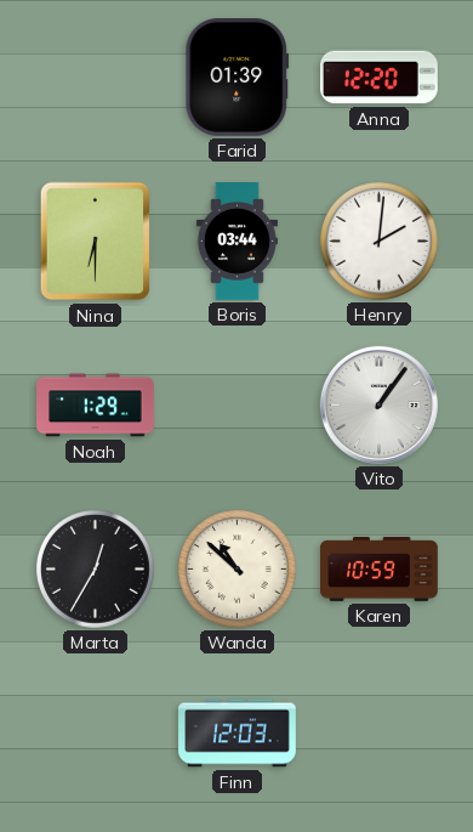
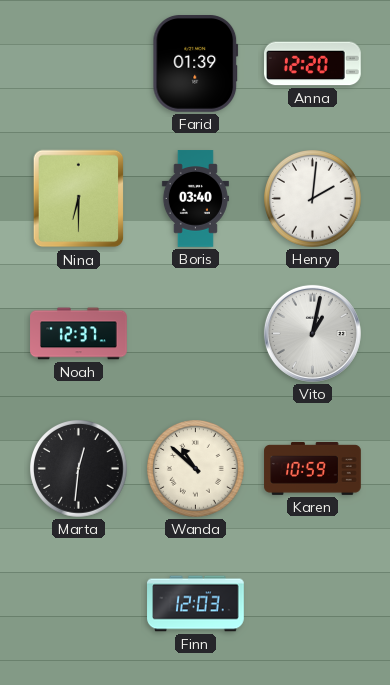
Boris: 03:44 -> 03:40
Noah: 1:29 -> 12:37
Vito: 1:06 -> 1:02
Marta: 12:35 -> 12:31
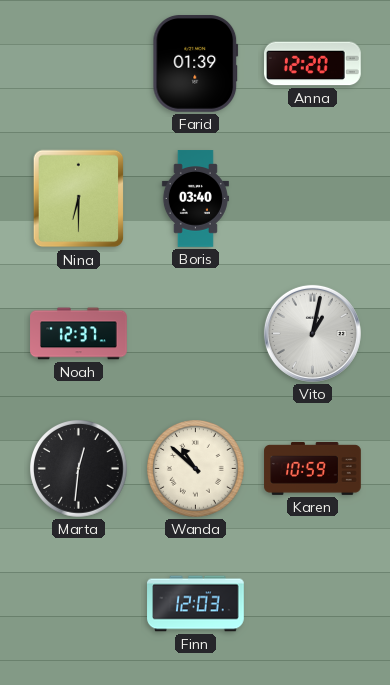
Henry: 2:01 -> none
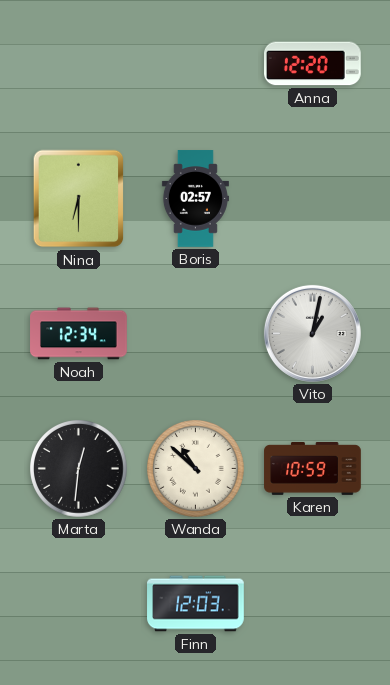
Farid: 01:39 -> none
Boris: 03:40 -> 02:57
Noah: 12:37 -> 12:34
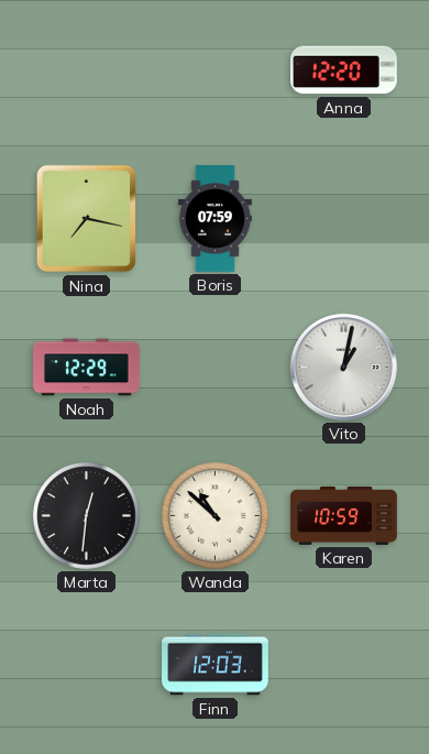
Nina: 6:30 -> 7:17
Boris: 02:57 -> 07:59
Noah: 12:34 -> 12:29
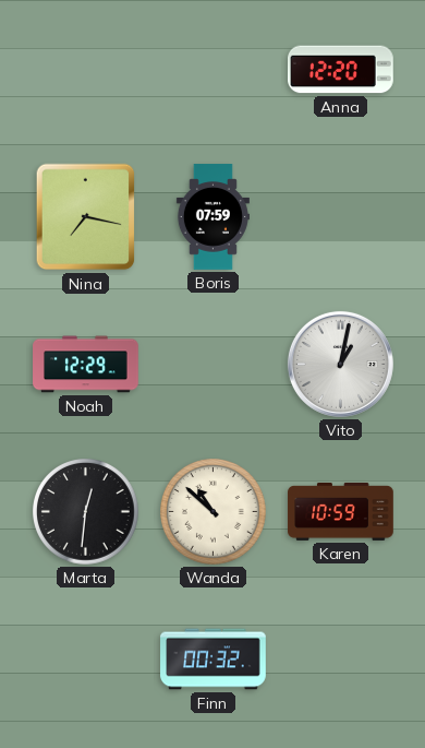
Finn: 12:03 -> 00:32
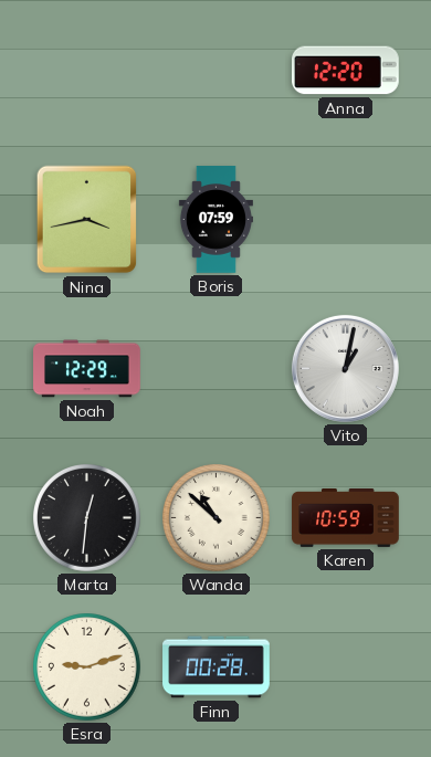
Nina: 7:17 -> 3:43
Esra: none -> 9:12
Finn: 00:32 -> 00:28
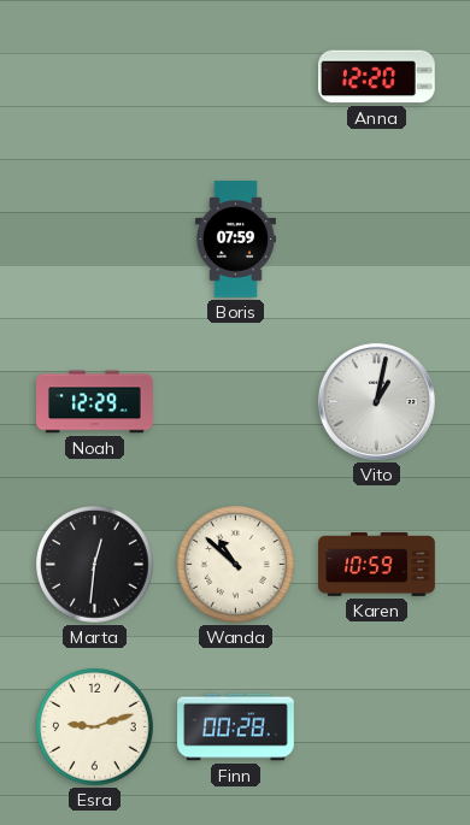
Nina: 3:43 -> none
